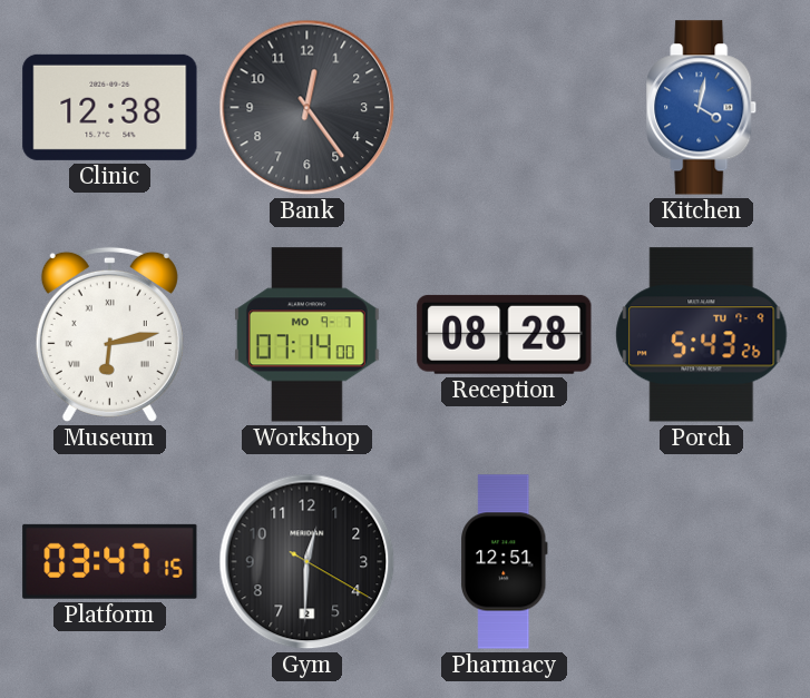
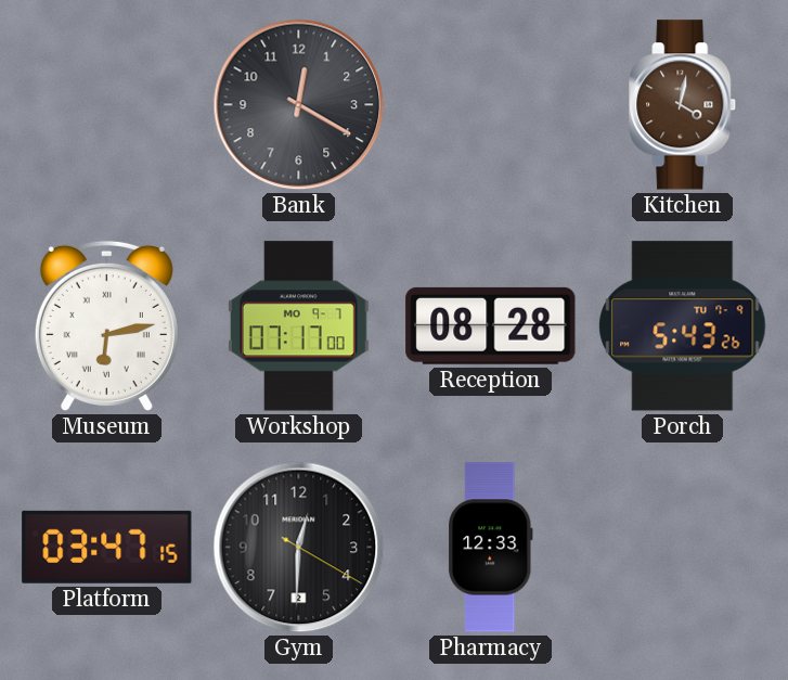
Clinic: 12:38 -> none
Bank: 12:24 -> 12:20
Kitchen dial: blue -> brown
Workshop: 07:14 -> 07:17
Pharmacy: 12:51 -> 12:33
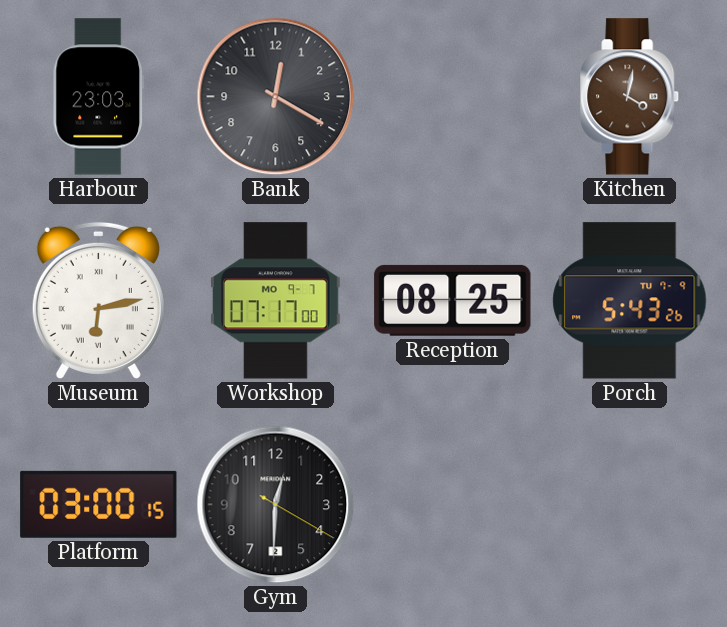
Harbour: none -> 23:03
Reception: 08:28 -> 08:25
Platform: 03:47 -> 03:00
Pharmacy: 12:33 -> none
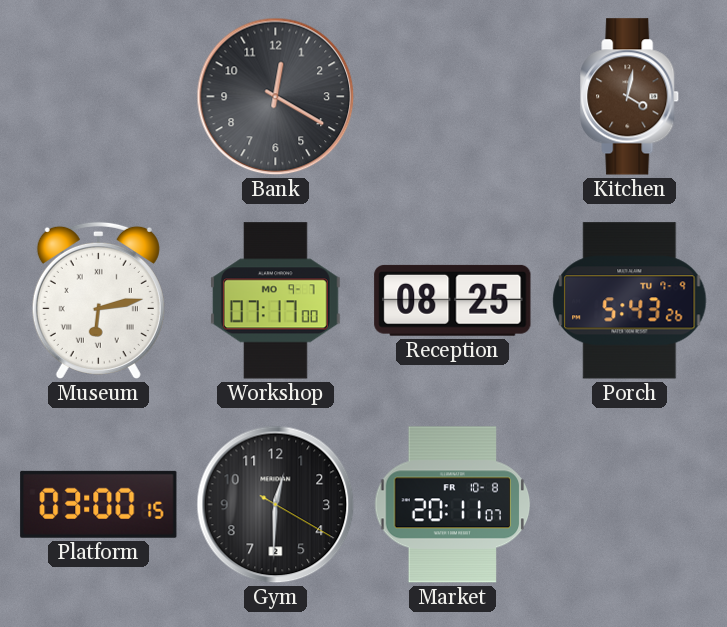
Harbour: 23:03 -> none
Market: none -> 20:11
